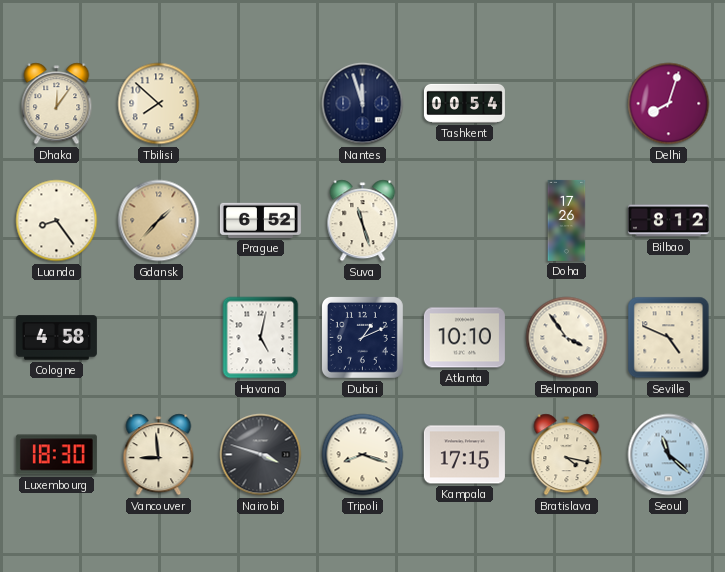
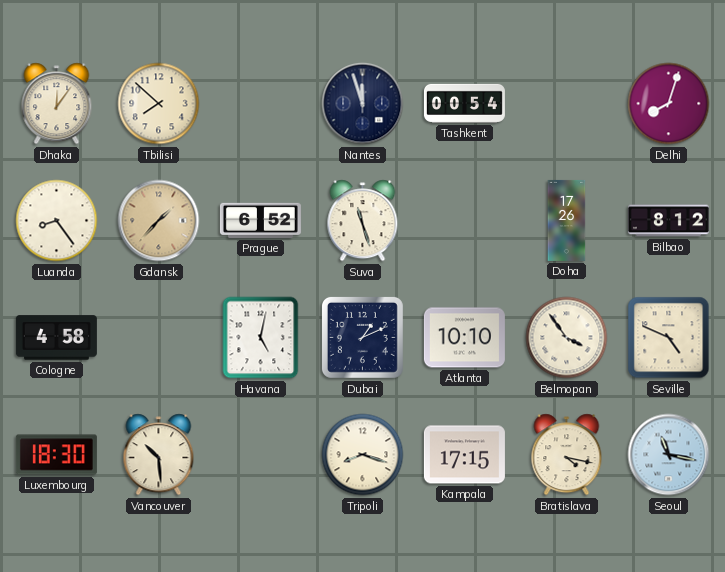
Vancouver: 8:59 -> 10:29
Nairobi: 3:48 -> none
Seoul: 11:22 -> 11:17
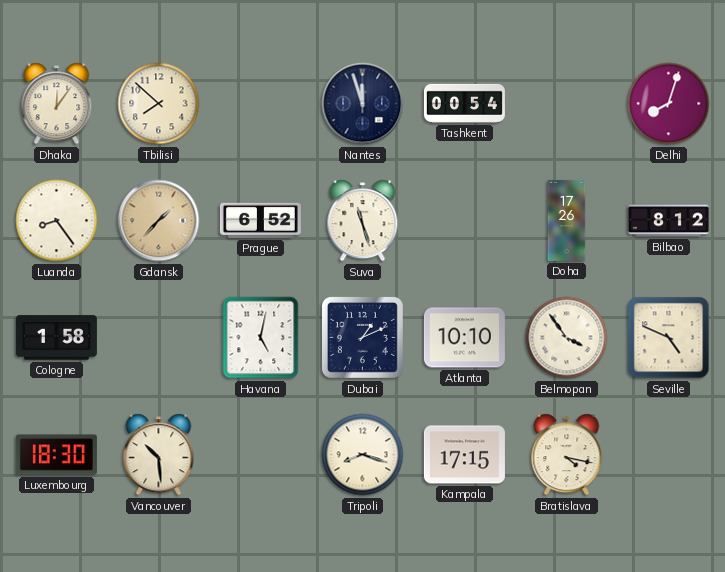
Cologne: 4:58 -> 1:58
Seoul: 11:17 -> none
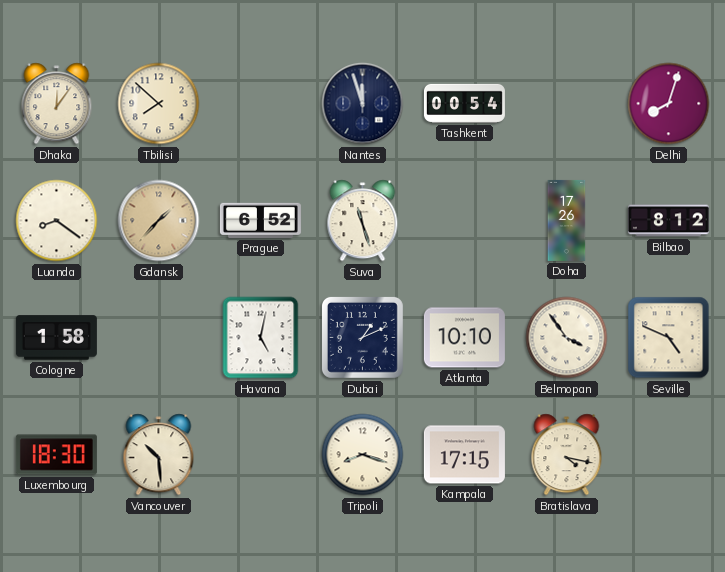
Luanda: 8:24 -> 8:21
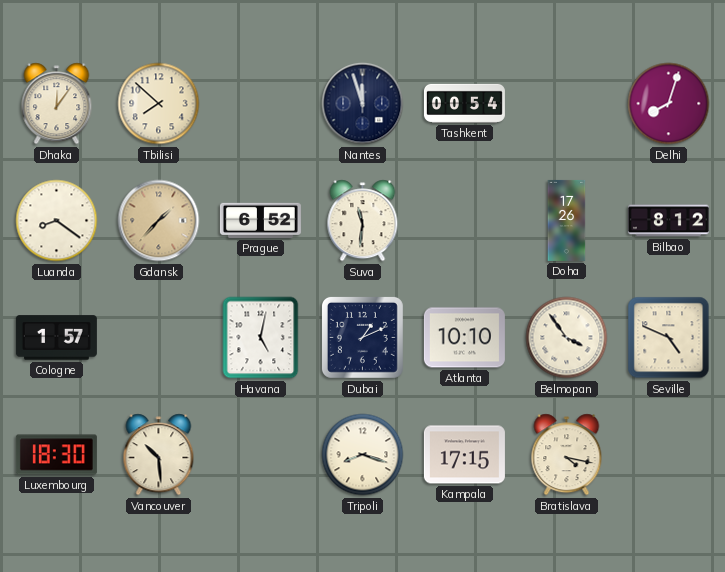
Suva: 11:27 -> 11:31
Cologne: 1:58 -> 1:57
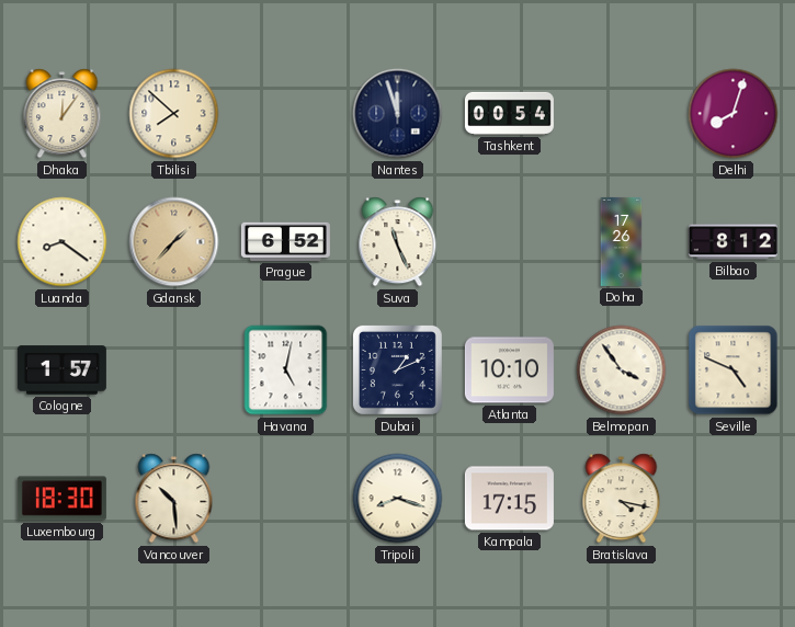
Suva: 11:31 -> 11:26
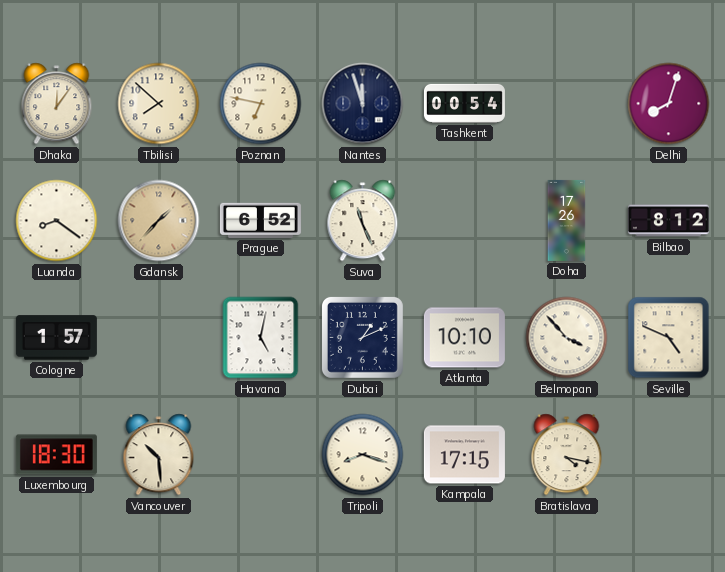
Poznan: none -> 6:47
Belmopan: 3:54 -> 3:53
